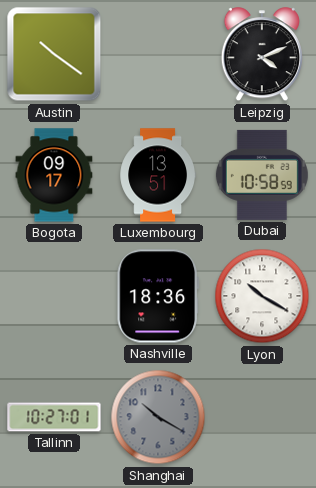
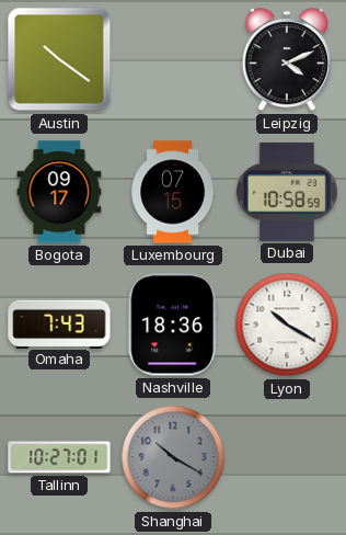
Luxembourg: 13:51 -> 07:15
Omaha: none -> 7:43
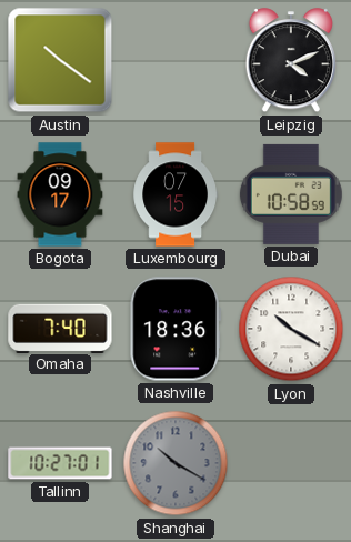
Omaha: 7:43 -> 7:40
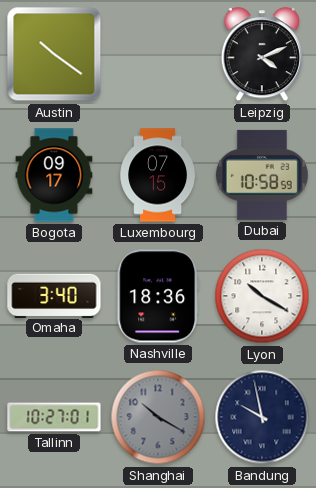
Omaha: 7:40 -> 3:40
Bandung: none -> 9:58
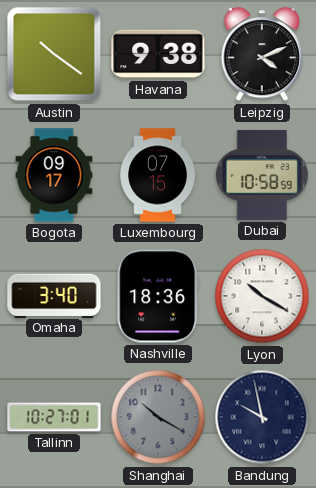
Havana: none -> 9:38
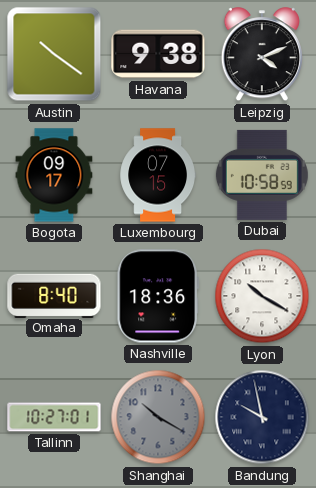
Omaha: 3:40 -> 8:40
